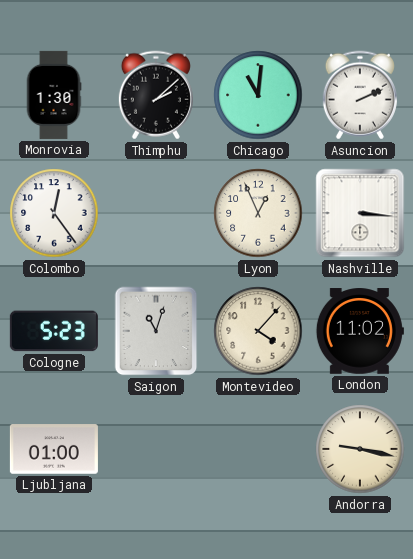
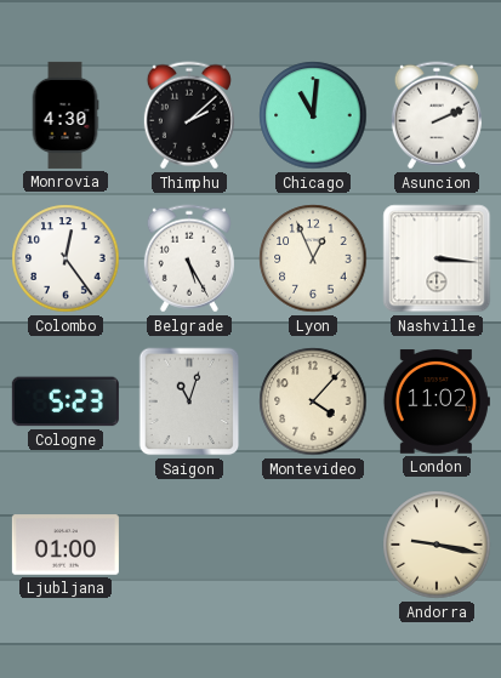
Monrovia: 1:30 -> 4:30
Belgrade: none -> 5:25
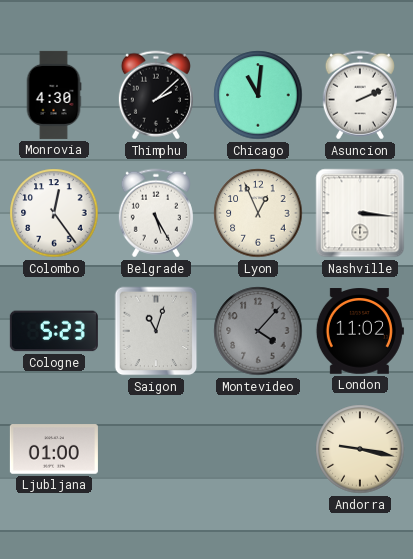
Montevideo dial: cream -> grey
